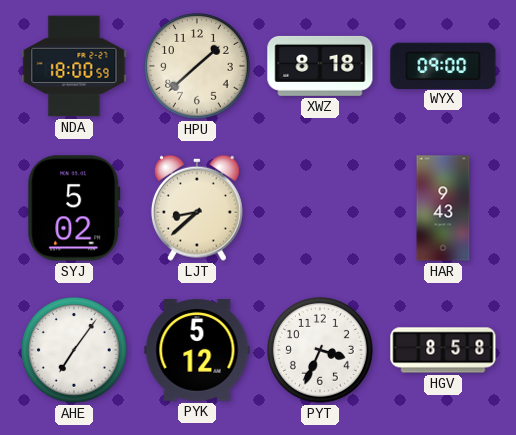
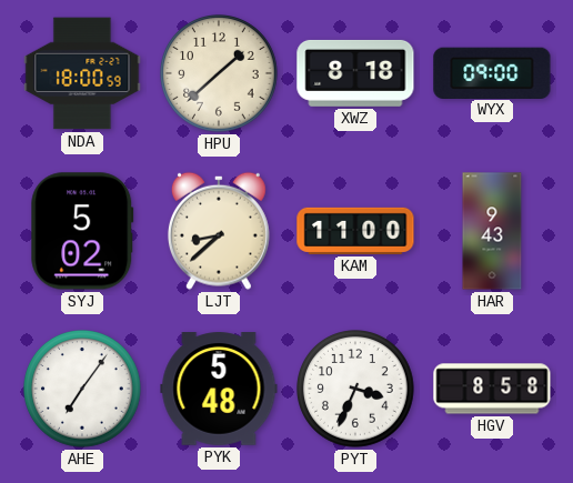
KAM: none -> 11:00
PYK: 5:12 -> 5:48
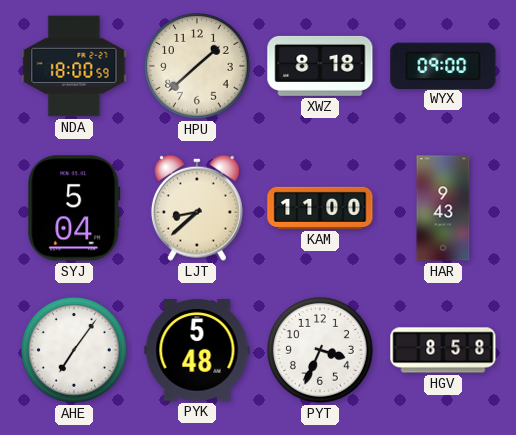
SYJ: 5:02 -> 5:04
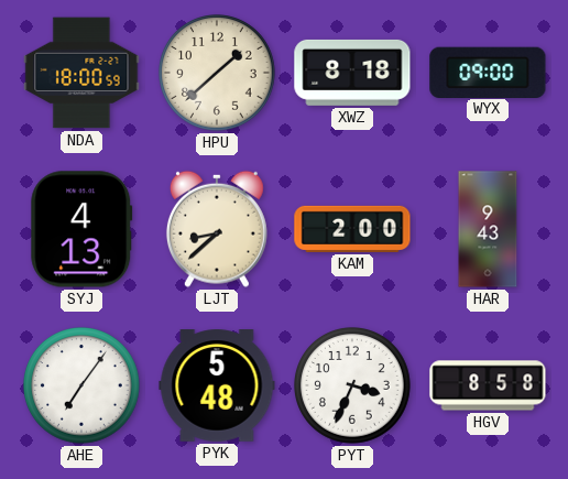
SYJ: 5:04 -> 4:13
KAM: 11:00 -> 2:00
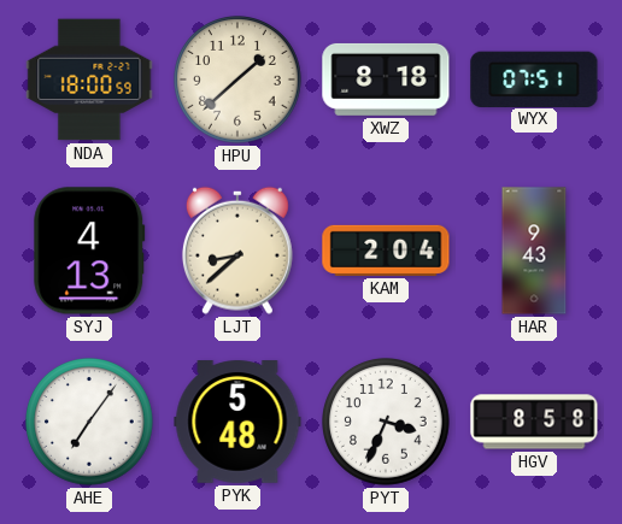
WYX: 09:00 -> 07:51
KAM: 2:00 -> 2:04
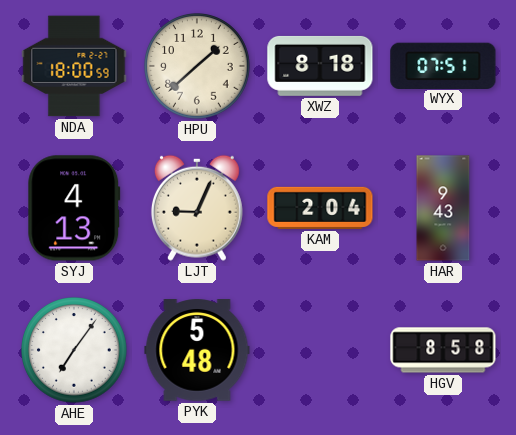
LJT: 8:38 -> 9:04
PYT: 3:34 -> none
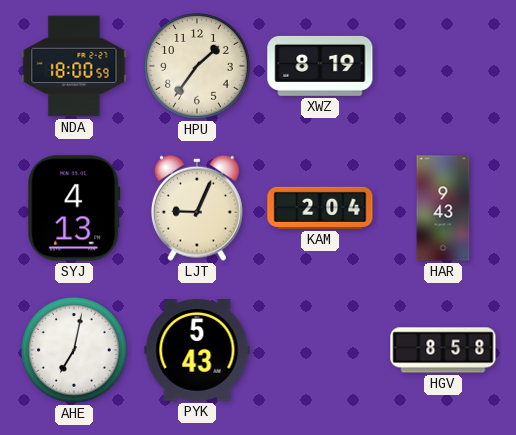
HPU: 1:38 -> 1:36
XWZ: 8:18 -> 8:19
WYX: 07:51 -> none
AHE: 7:06 -> 7:02
PYK: 5:48 -> 5:43
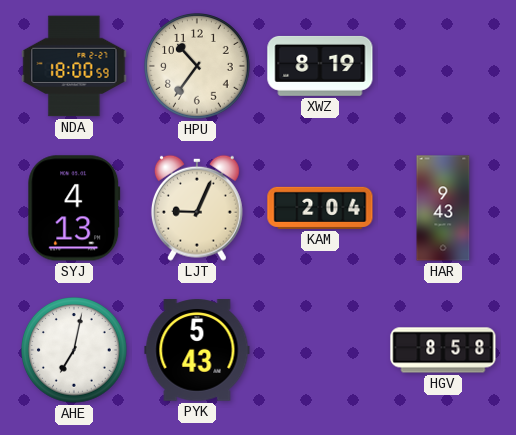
HPU: 1:36 -> 10:36
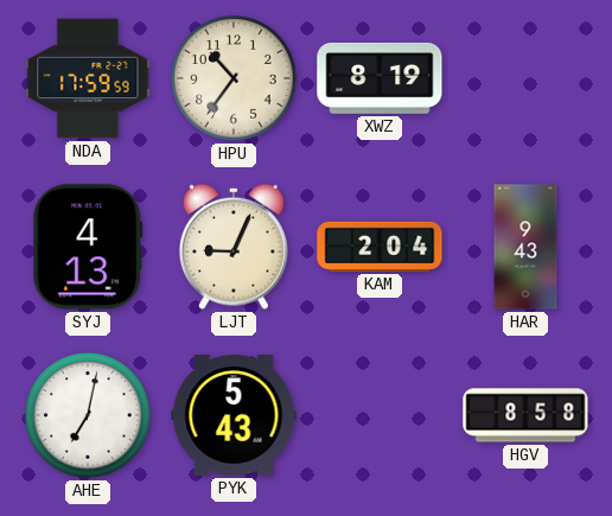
NDA: 18:00 -> 17:59
